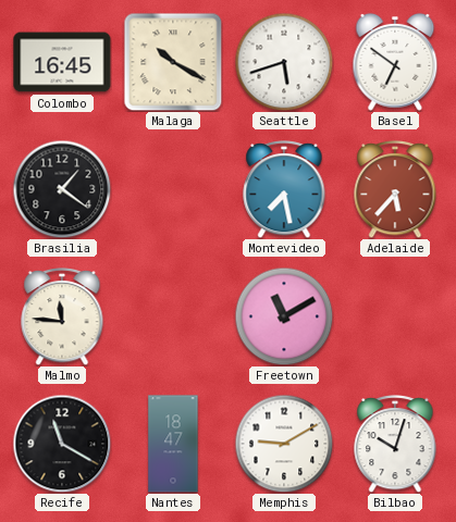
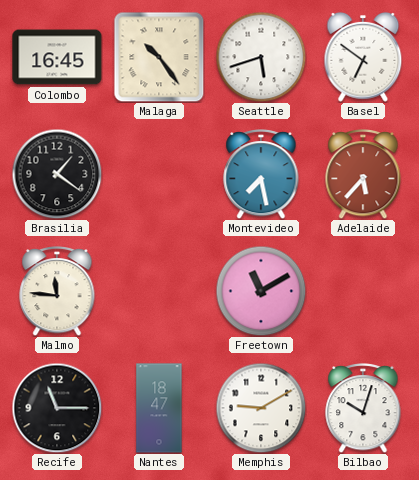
Malaga: 10:20 -> 10:24
Recife: 11:20 -> 11:15
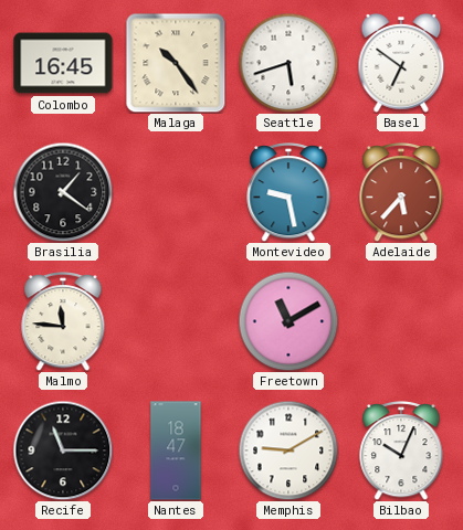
Montevideo: 7:28 -> 9:28
Bilbao: 10:03 -> 10:04
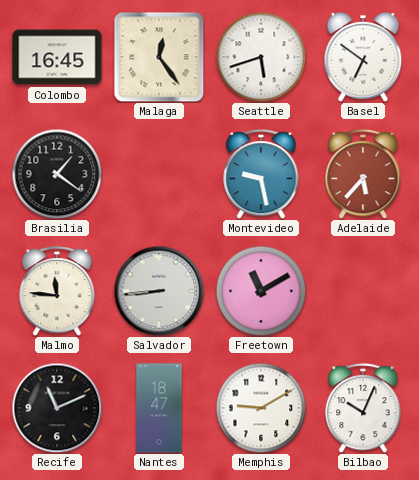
Malaga: 10:24 -> 12:24
Salvador: none -> 8:44
Recife: 11:15 -> 11:11
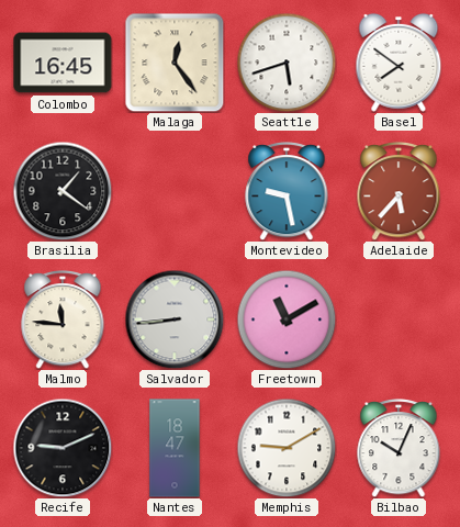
Basel: 6:51 -> 7:51
Recife: 11:11 -> 9:11
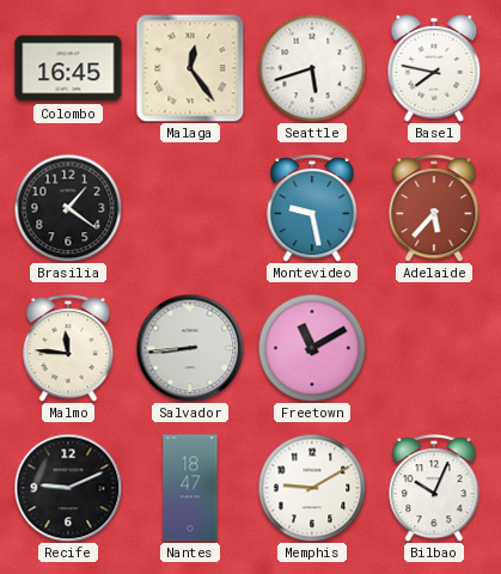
Basel: 7:51 -> 7:47
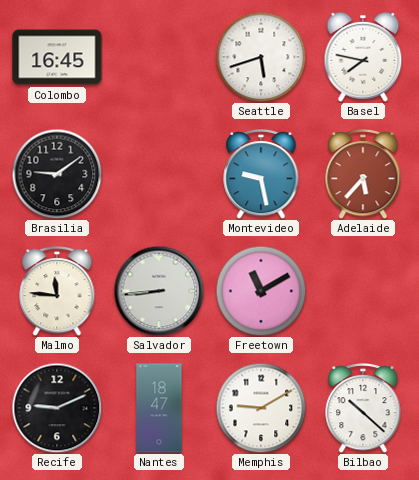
Malaga: 12:24 -> none
Brasilia: 1:21 -> 9:09
Bilbao: 10:04 -> 10:22
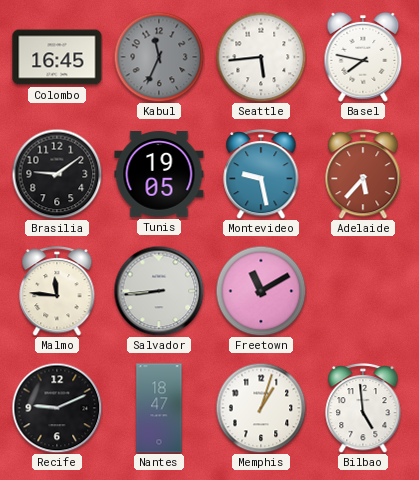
Kabul: none -> 11:34
Seattle: 5:42 -> 5:44
Tunis: none -> 19:05
Memphis: 9:10 -> 1:03
Bilbao: 10:22 -> 4:59
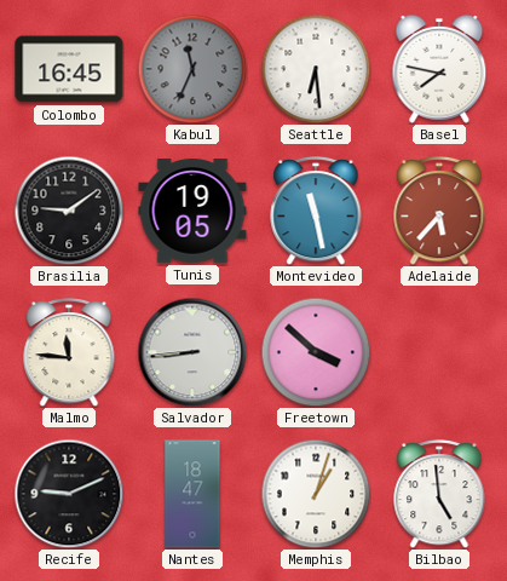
Seattle: 5:44 -> 6:29
Montevideo: 9:28 -> 11:28
Freetown: 11:10 -> 3:52
